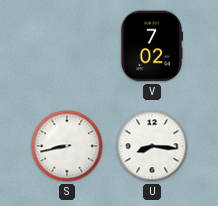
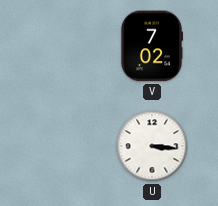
S: 8:43 -> none
U: 8:16 -> 3:16
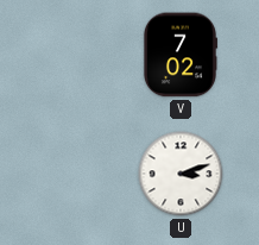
U: 3:16 -> 3:12
